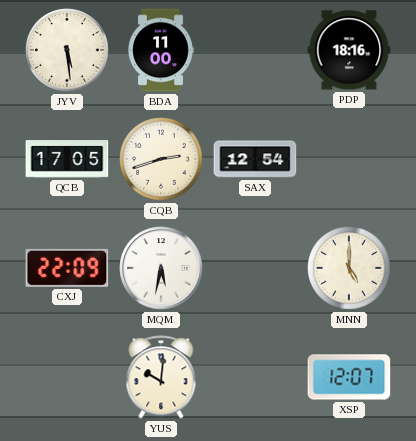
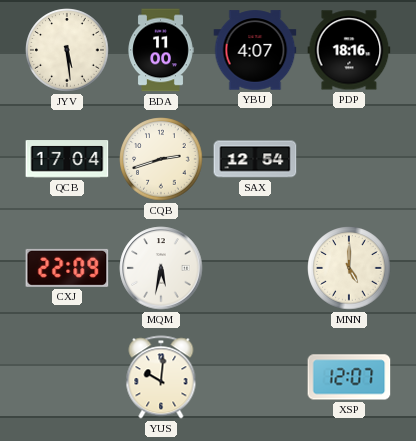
YBU: none -> 4:07
QCB: 17:05 -> 17:04
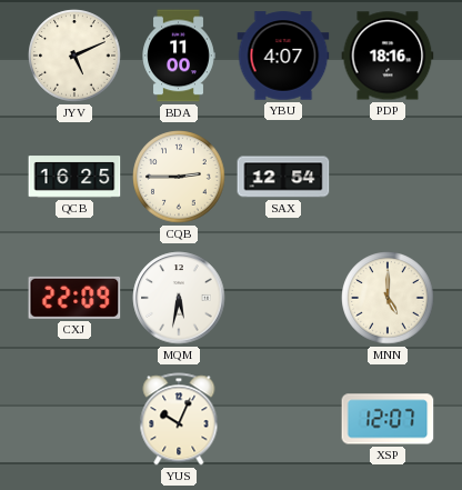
JYV: 5:29 -> 5:11
QCB: 17:04 -> 16:25
CQB: 2:42 -> 2:45
YUS: 10:01 -> 10:04
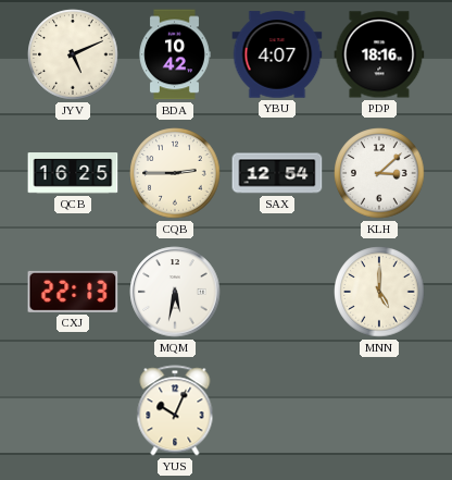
BDA: 11:00 -> 10:42
KLH: none -> 3:08
CXJ: 22:09 -> 22:13
XSP: 12:07 -> none
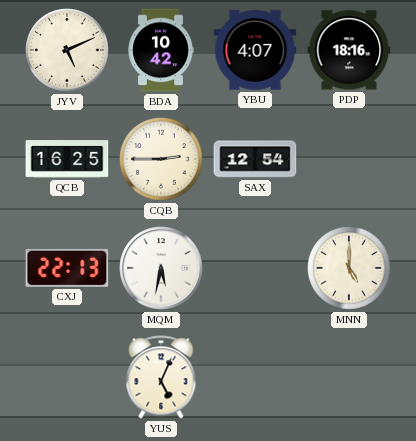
KLH: 3:08 -> none
YUS: 10:04 -> 5:04
